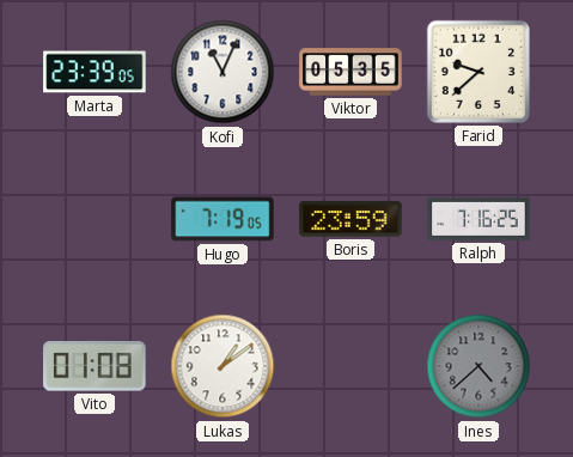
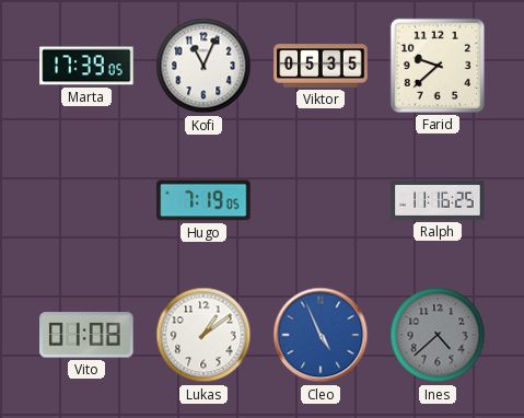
Marta: 23:39 -> 17:39
Boris: 23:59 -> none
Ralph: 7:16 -> 11:16
Cleo: none -> 4:56
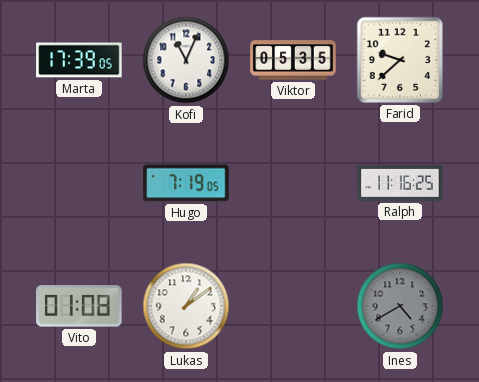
Cleo: 4:56 -> none
Ines: 4:38 -> 4:40
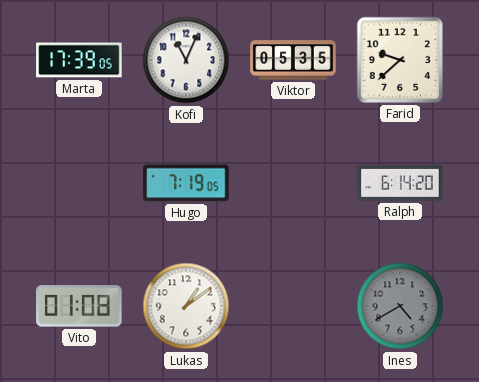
Ralph: 11:16 -> 6:14
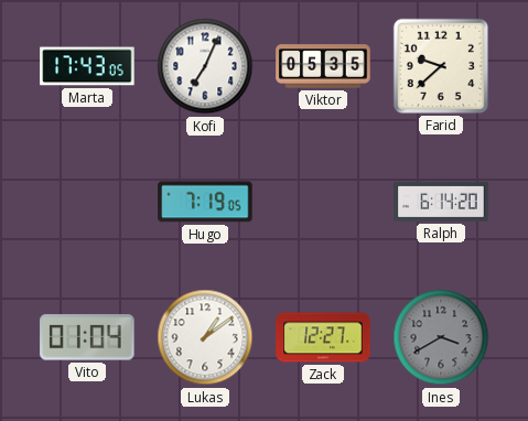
Marta: 17:39 -> 17:43
Kofi: 11:04 -> 7:04
Vito: 01:08 -> 01:04
Zack: none -> 12:27
Ines: 4:40 -> 3:40
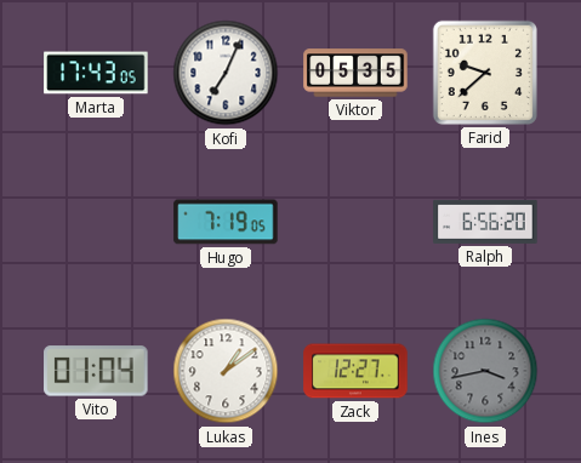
Ralph: 6:14 -> 6:56
Ines: 3:40 -> 3:43
